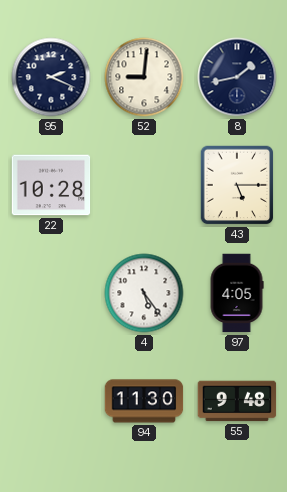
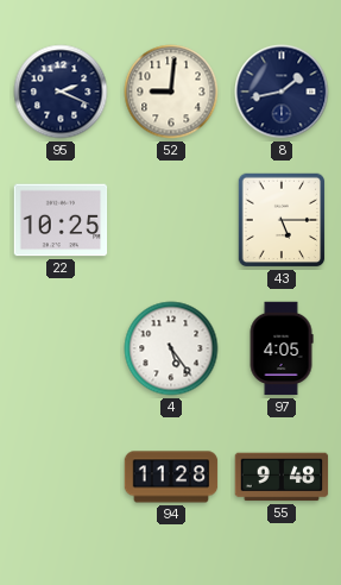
22: 10:28 -> 10:25
94: 11:30 -> 11:28
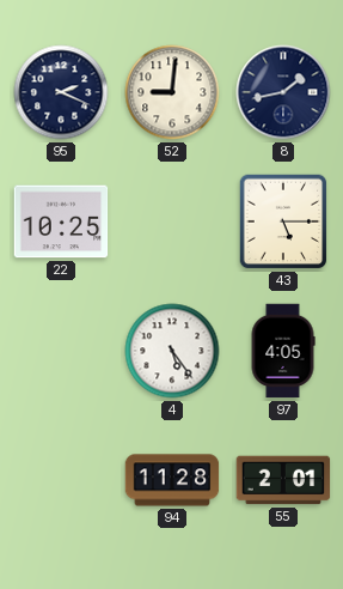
55: 9:48 -> 2:01
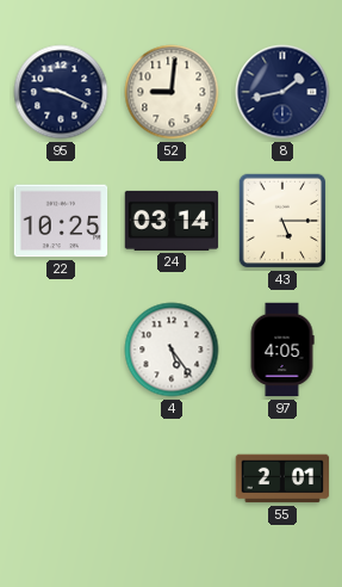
95: 2:19 -> 9:19
24: none -> 03:14
94: 11:28 -> none
